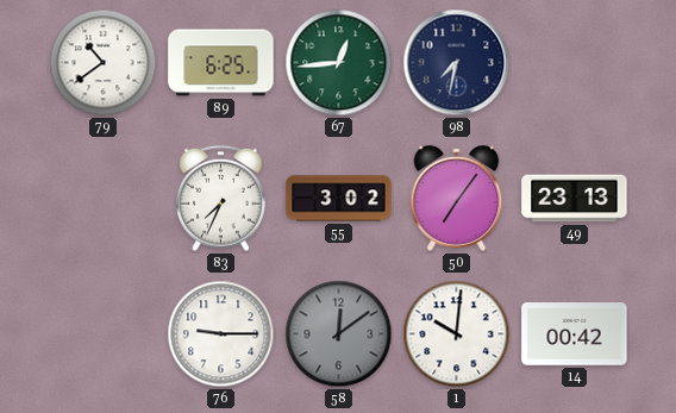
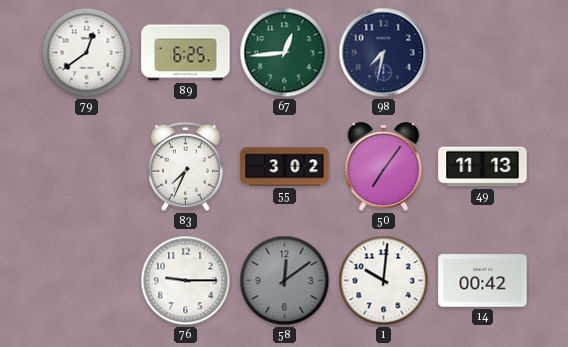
79: 10:39 -> 12:39
49: 23:13 -> 11:13
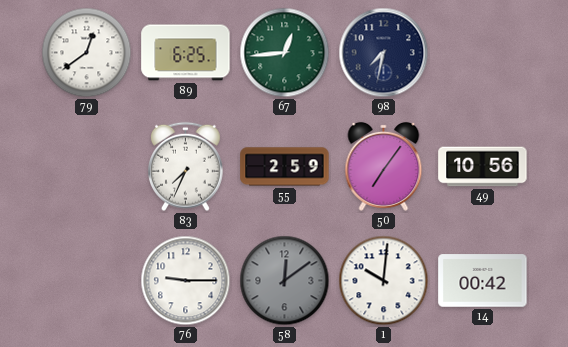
55: 3:02 -> 2:59
49: 11:13 -> 10:56
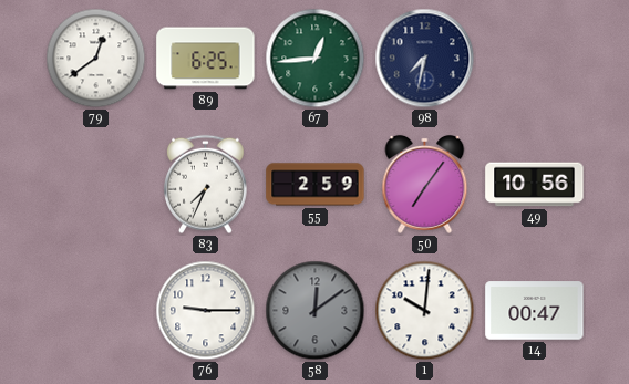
14: 00:42 -> 00:47
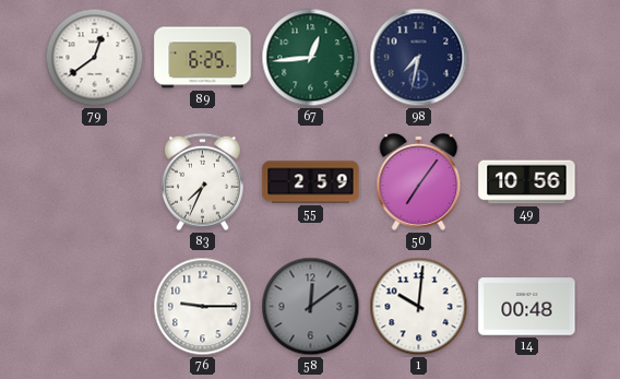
14: 00:47 -> 00:48
